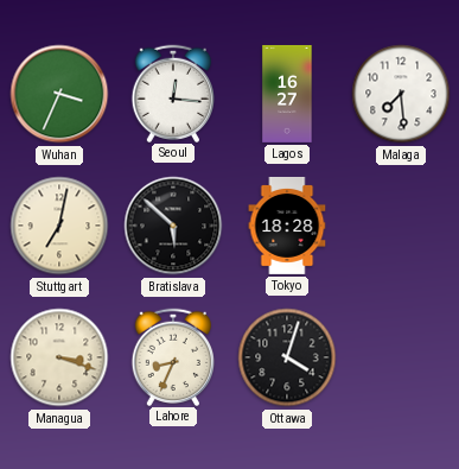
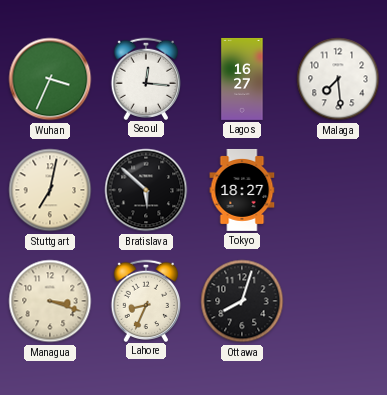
Tokyo: 18:28 -> 18:27
Ottawa: 4:03 -> 8:03
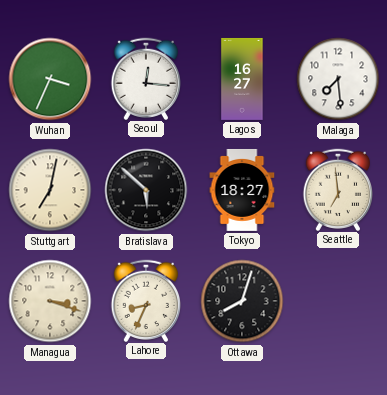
Seattle: none -> 6:59
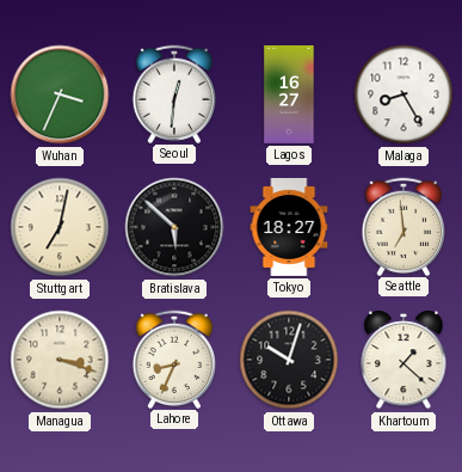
Seoul: 12:16 -> 12:31
Malaga: 7:29 -> 8:25
Ottawa: 8:03 -> 10:03
Khartoum: none -> 1:22
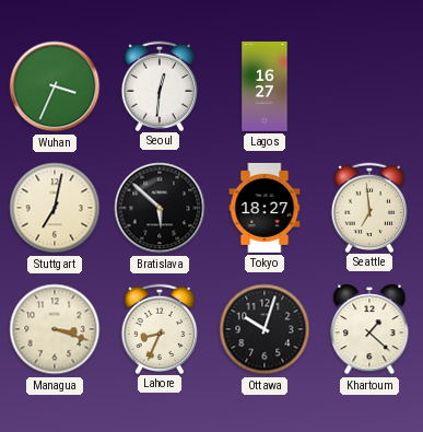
Malaga: 8:25 -> none
